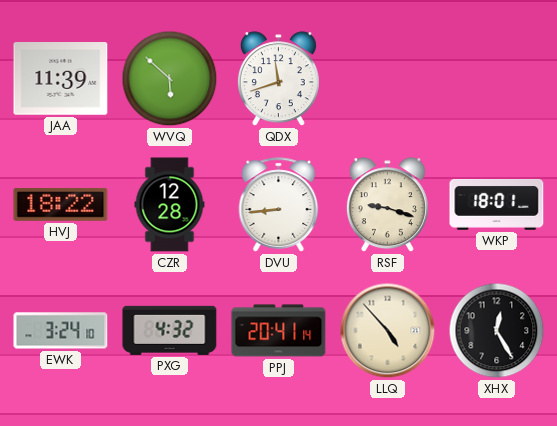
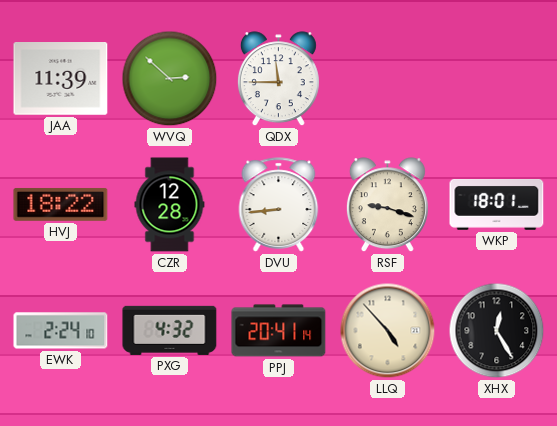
WVQ: 5:52 -> 2:52
QDX: 11:42 -> 11:45
EWK: 3:24 -> 2:24
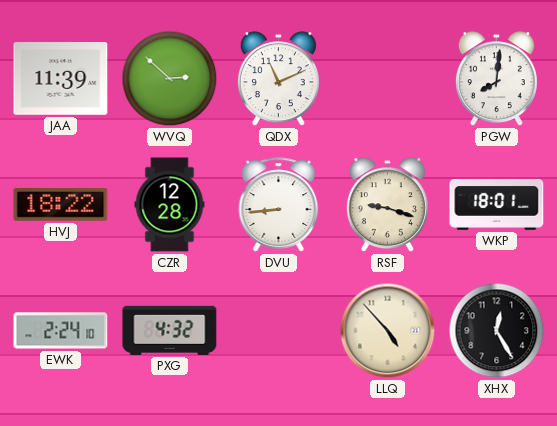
QDX: 11:45 -> 11:11
PGW: none -> 8:01
PPJ: 20:41 -> none
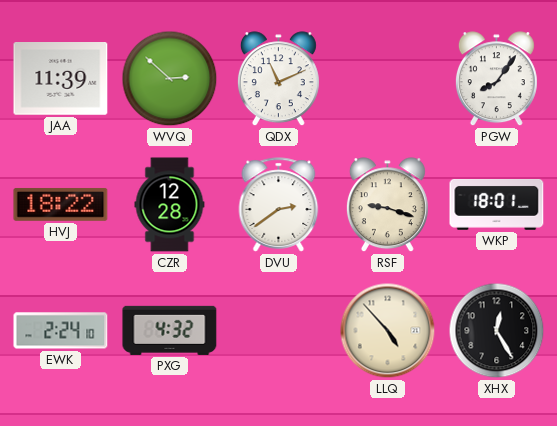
PGW: 8:01 -> 8:06
DVU: 8:44 -> 2:39
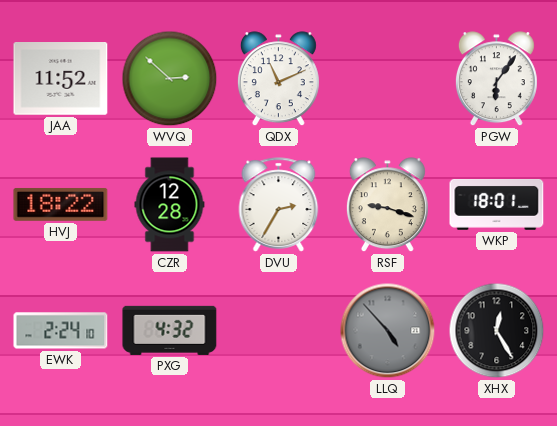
JAA: 11:39 -> 11:52
PGW: 8:06 -> 6:06
DVU: 2:39 -> 2:35
LLQ dial: cream -> grey
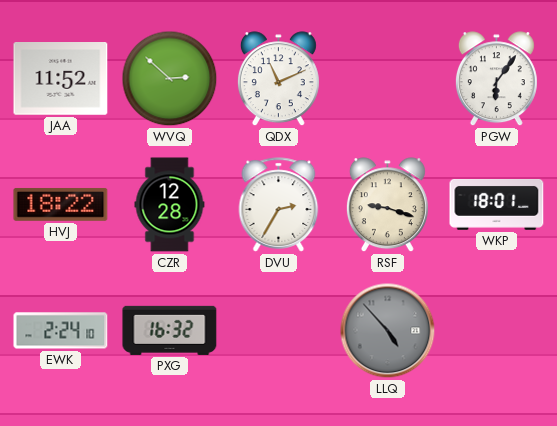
PXG: 4:32 -> 16:32
XHX: 12:25 -> none
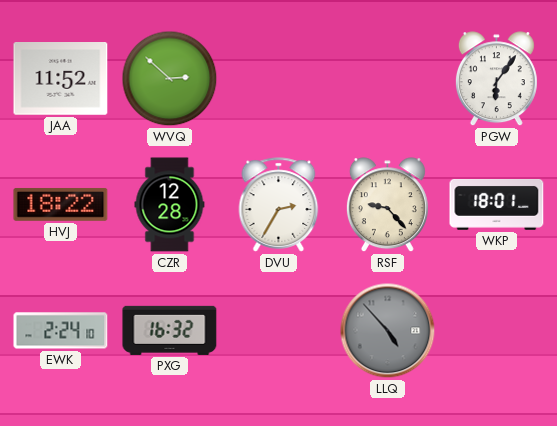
QDX: 11:11 -> none
RSF: 9:18 -> 9:23
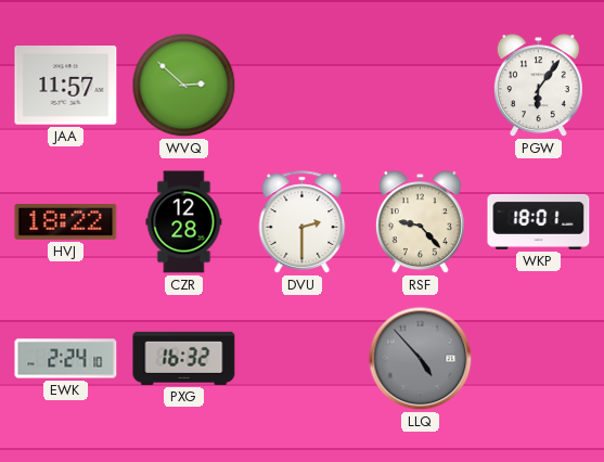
JAA: 11:52 -> 11:57
DVU: 2:35 -> 2:30
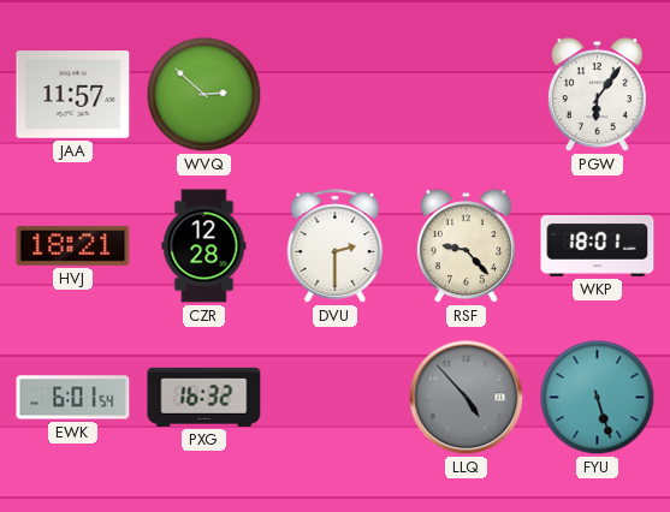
HVJ: 18:22 -> 18:21
EWK: 2:24 -> 6:01
FYU: none -> 5:27
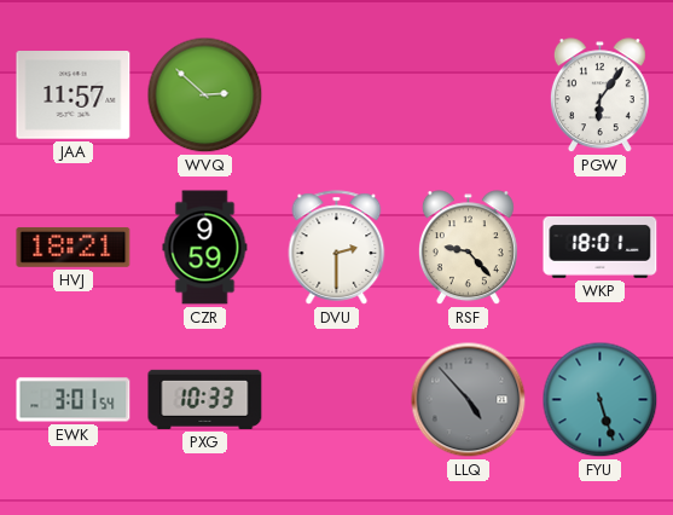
CZR: 12:28 -> 9:59
EWK: 6:01 -> 3:01
PXG: 16:32 -> 10:33
